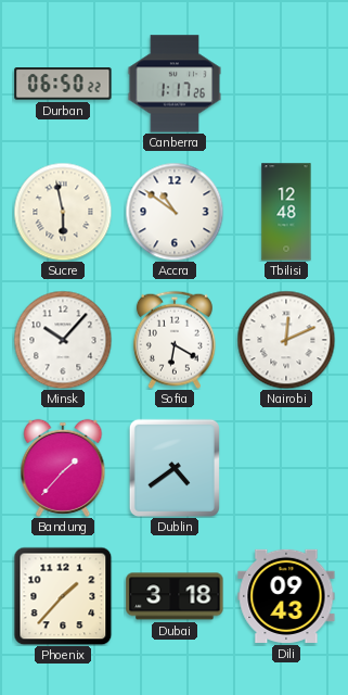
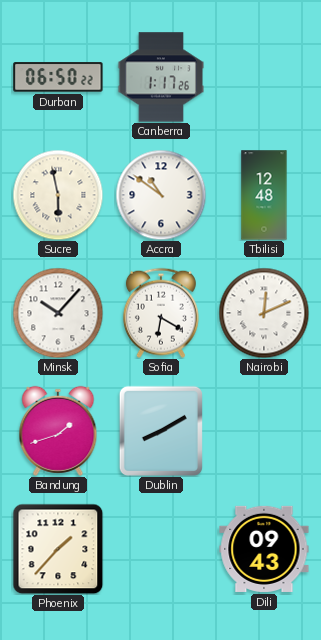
Bandung: 1:37 -> 1:42
Dublin: 4:39 -> 8:10
Dubai: 3:18 -> none
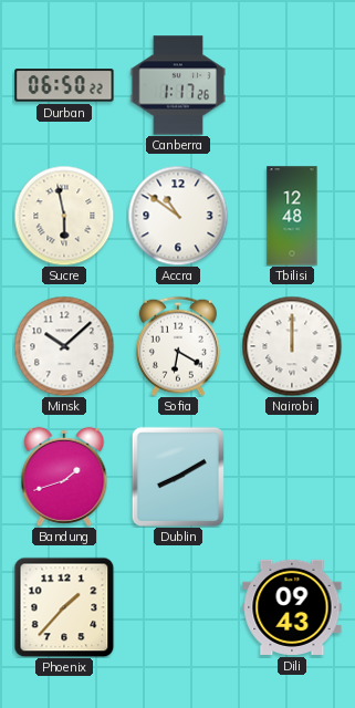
Minsk: 10:07 -> 10:08
Nairobi: 12:11 -> 12:00
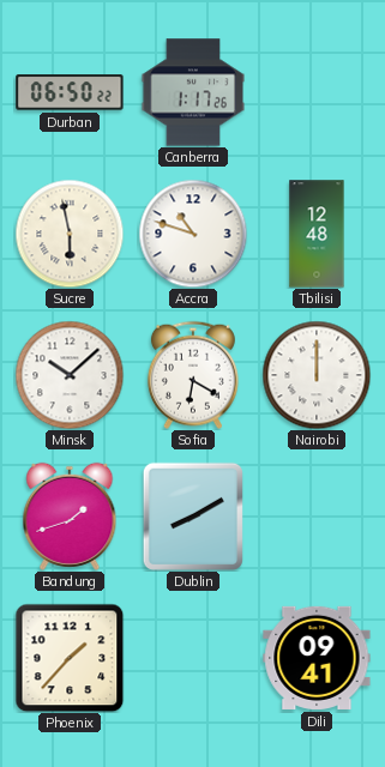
Accra: 10:51 -> 10:48
Dili: 09:43 -> 09:41
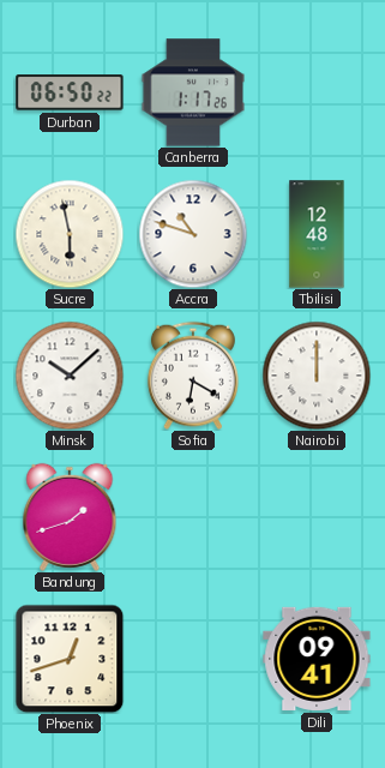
Dublin: 8:10 -> none
Phoenix: 1:37 -> 12:42
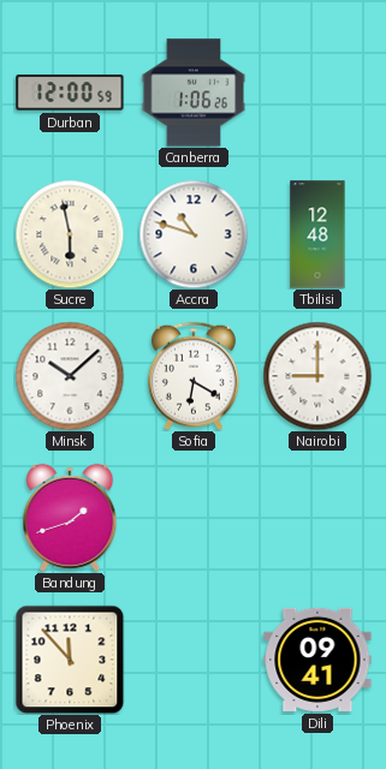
Durban: 06:50 -> 12:00
Canberra: 1:17 -> 1:06
Nairobi: 12:00 -> 9:00
Phoenix: 12:42 -> 11:53
